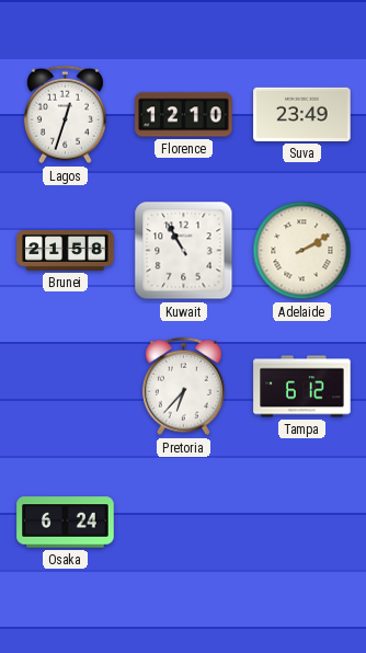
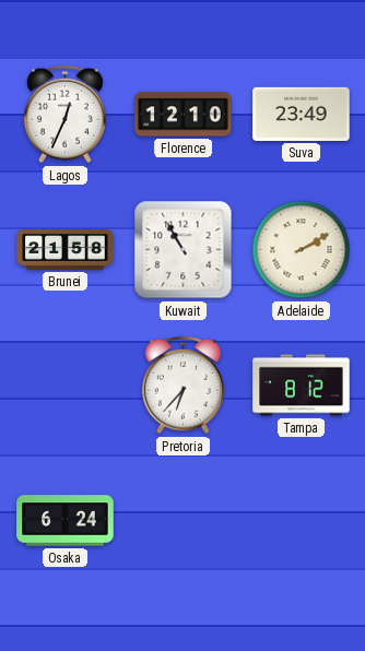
Lagos: 12:33 -> 12:34
Tampa: 6:12 -> 8:12
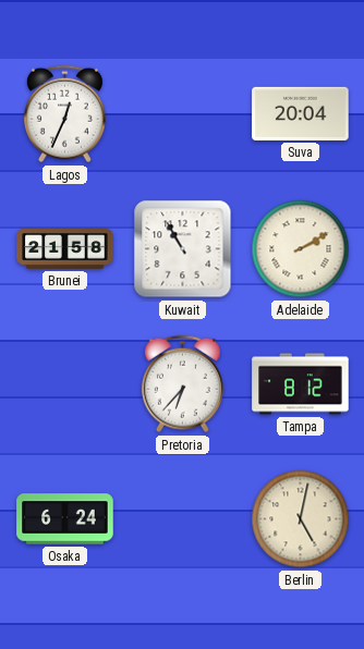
Florence: 12:10 -> none
Suva: 23:49 -> 20:04
Berlin: none -> 5:02
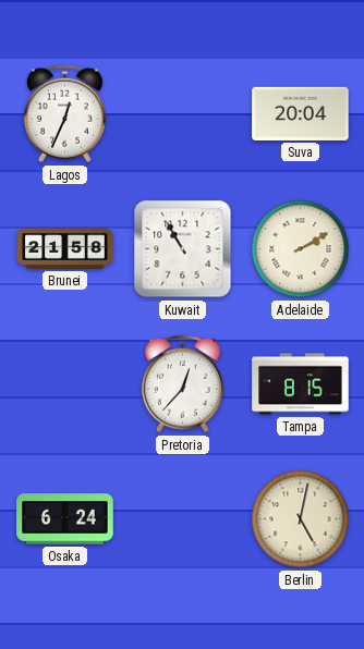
Pretoria: 6:37 -> 12:37
Tampa: 8:12 -> 8:15
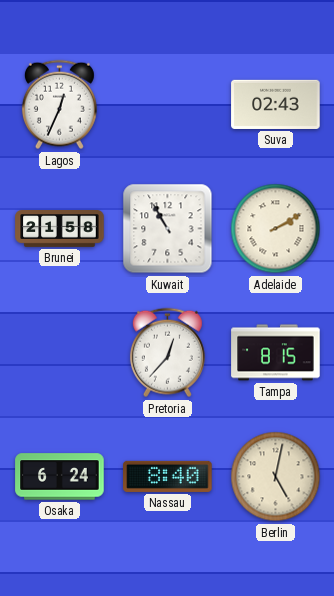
Suva: 20:04 -> 02:43
Nassau: none -> 8:40
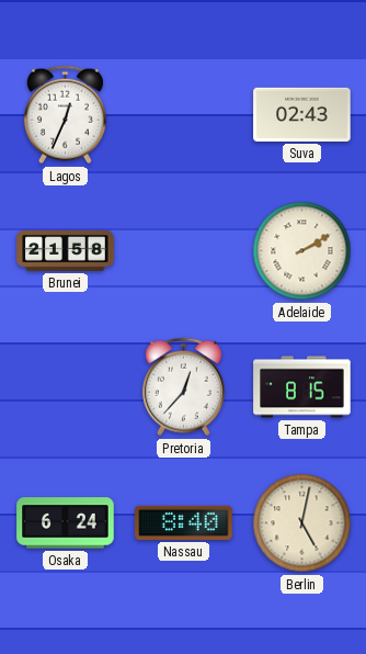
Kuwait: 10:55 -> none
